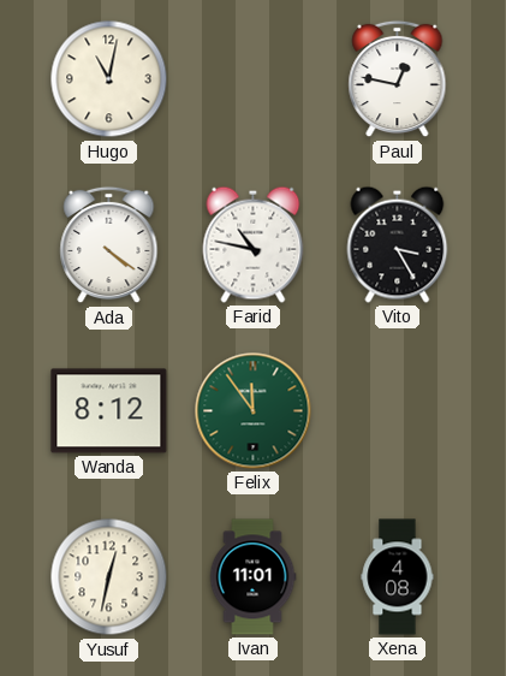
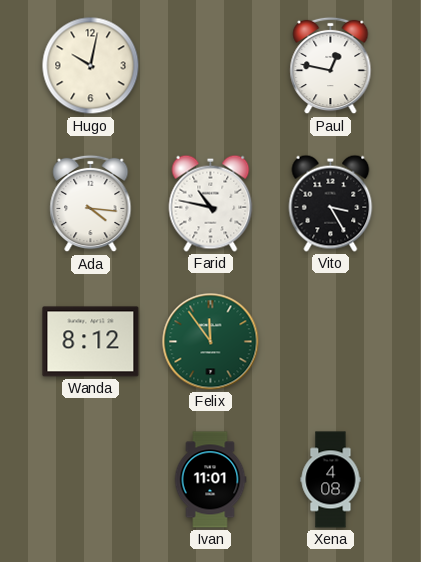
Hugo: 11:02 -> 10:02
Ada: 4:21 -> 4:16
Yusuf: 12:32 -> none
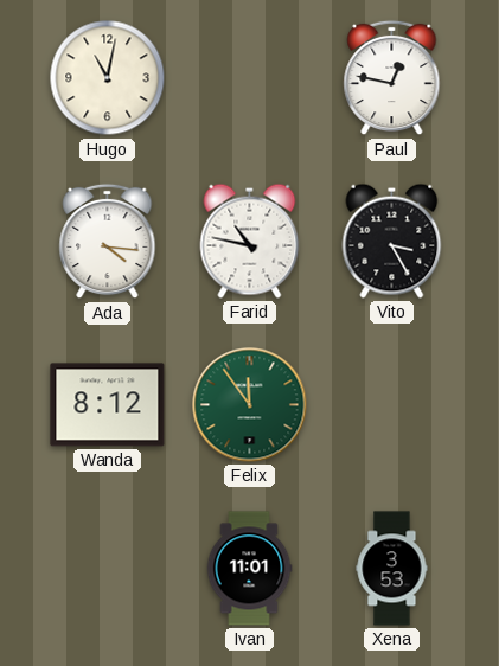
Hugo: 10:02 -> 11:02
Xena: 4:08 -> 3:53
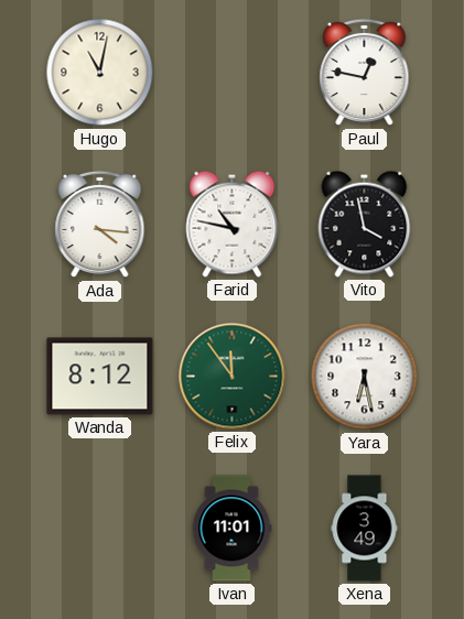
Vito: 3:25 -> 3:58
Yara: none -> 6:28
Xena: 3:53 -> 3:49
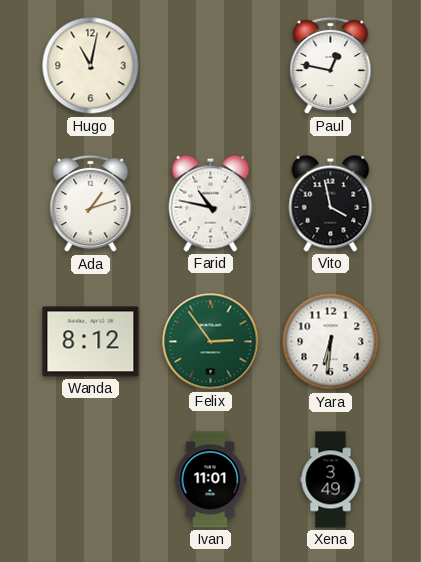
Ada: 4:16 -> 1:12
Felix: 11:54 -> 2:54
Yara: 6:28 -> 6:31
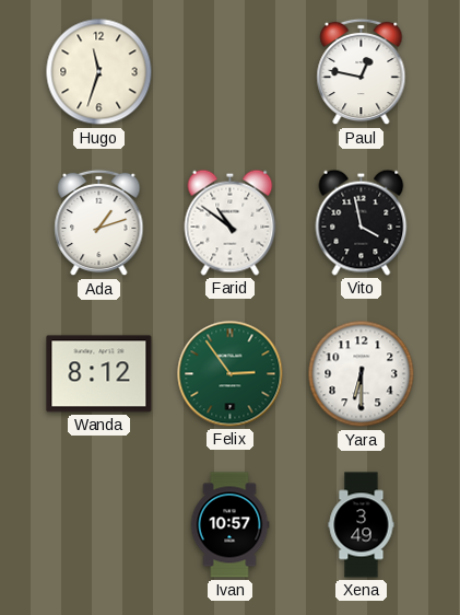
Hugo: 11:02 -> 11:33
Farid: 10:47 -> 10:51
Yara: 6:31 -> 6:30
Ivan: 11:01 -> 10:57
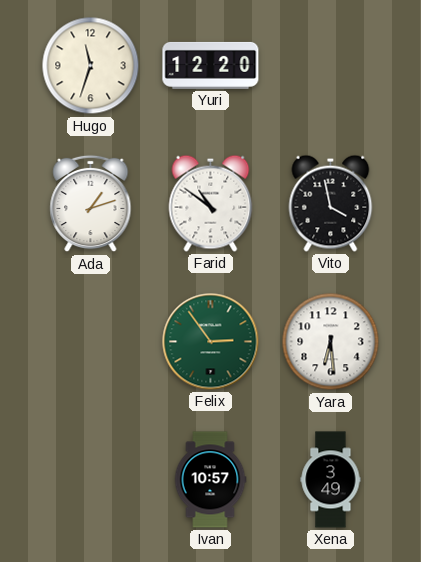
Yuri: none -> 12:20
Paul: 12:47 -> none
Wanda: 8:12 -> none
Yara: 6:30 -> 6:29
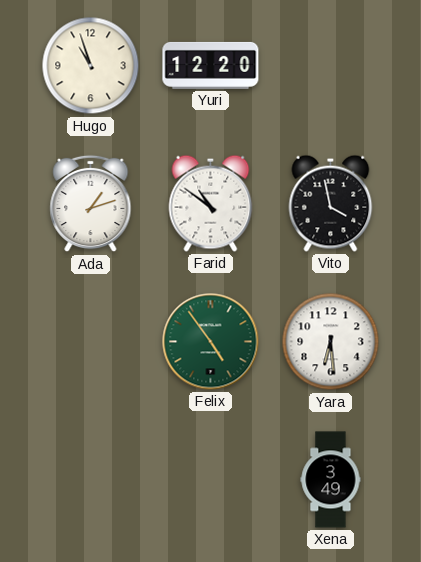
Hugo: 11:33 -> 10:57
Felix: 2:54 -> 4:54
Ivan: 10:57 -> none
